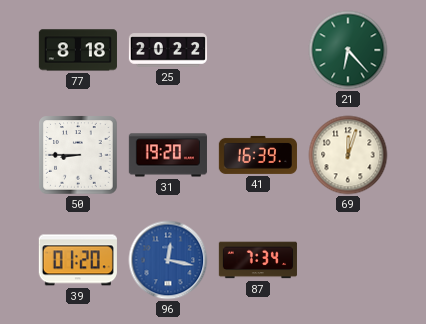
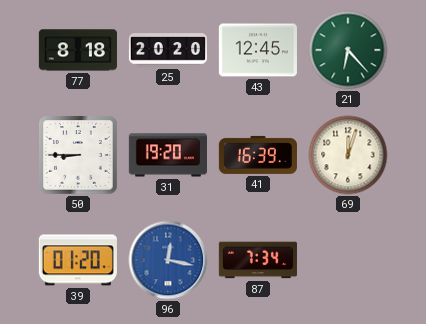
25: 20:22 -> 20:20
43: none -> 12:45
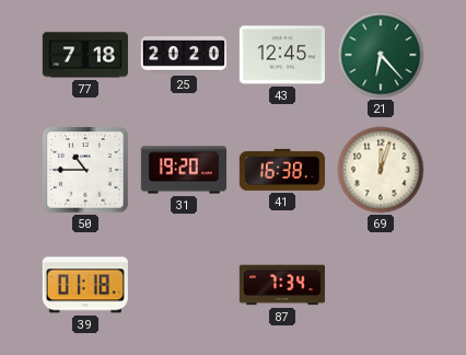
77: 8:18 -> 7:18
50: 8:45 -> 10:45
41: 16:39 -> 16:38
39: 01:20 -> 01:18
96: 12:17 -> none
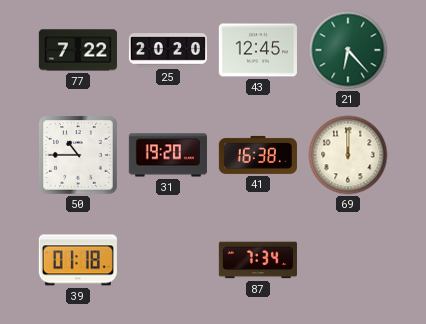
77: 7:18 -> 7:22
69: 12:03 -> 12:00
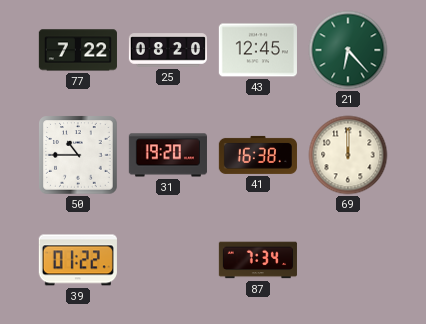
25: 20:20 -> 08:20
39: 01:18 -> 01:22
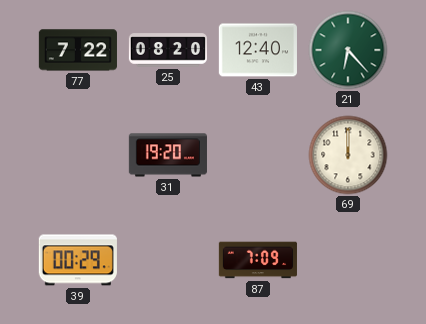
43: 12:45 -> 12:40
50: 10:45 -> none
41: 16:38 -> none
39: 01:22 -> 00:29
87: 7:34 -> 7:09
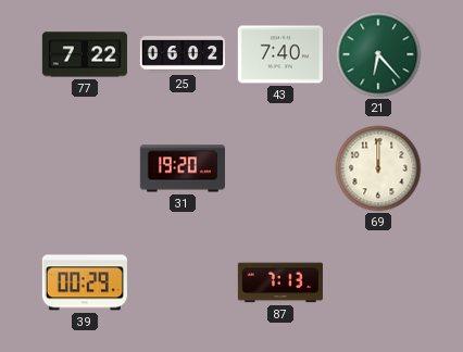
25: 08:20 -> 06:02
43: 12:40 -> 7:40
87: 7:09 -> 7:13
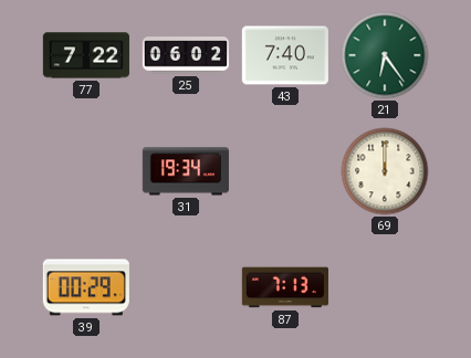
21: 6:23 -> 6:24
31: 19:20 -> 19:34
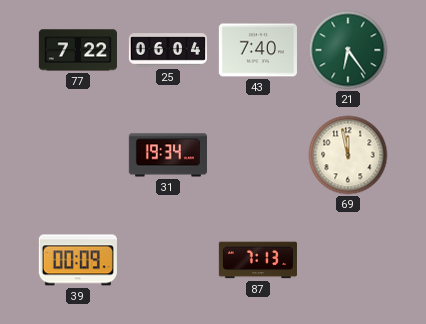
25: 06:02 -> 06:04
69: 12:00 -> 11:58
39: 00:29 -> 00:09
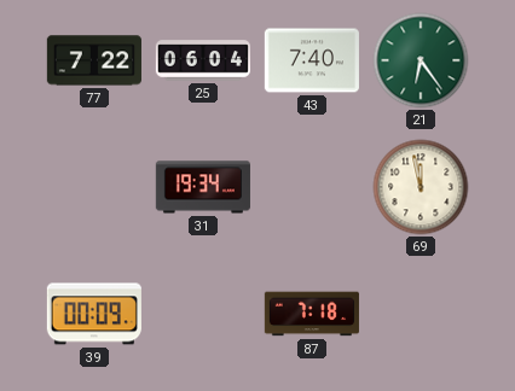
87: 7:13 -> 7:18
